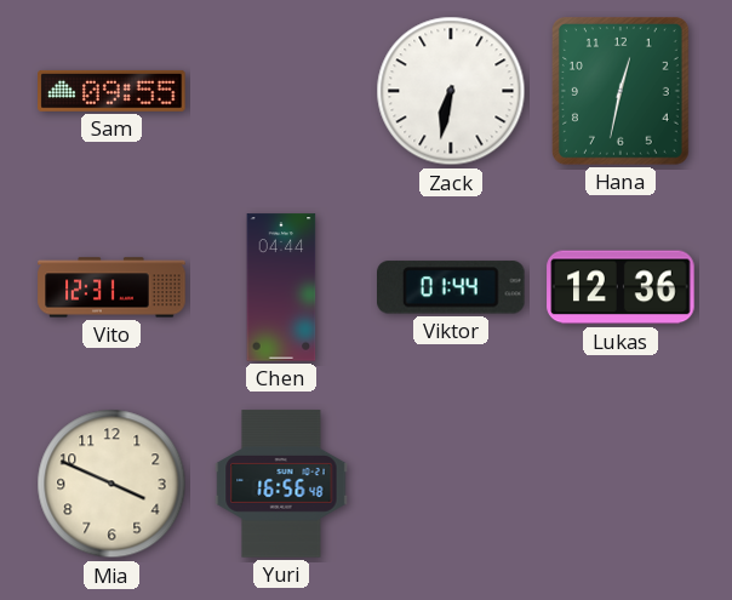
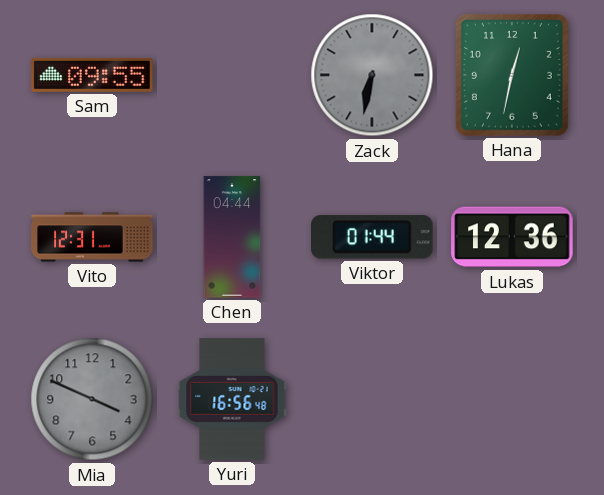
Zack dial: white -> grey
Mia dial: cream -> grey
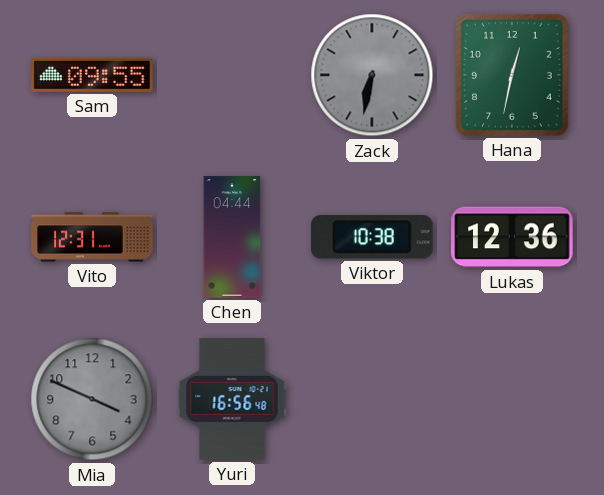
Viktor: 01:44 -> 10:38
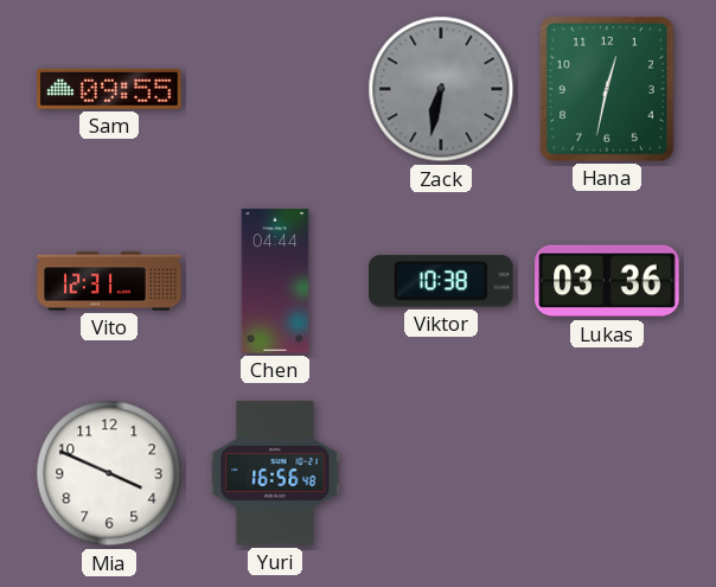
Lukas: 12:36 -> 03:36
Mia dial: grey -> white
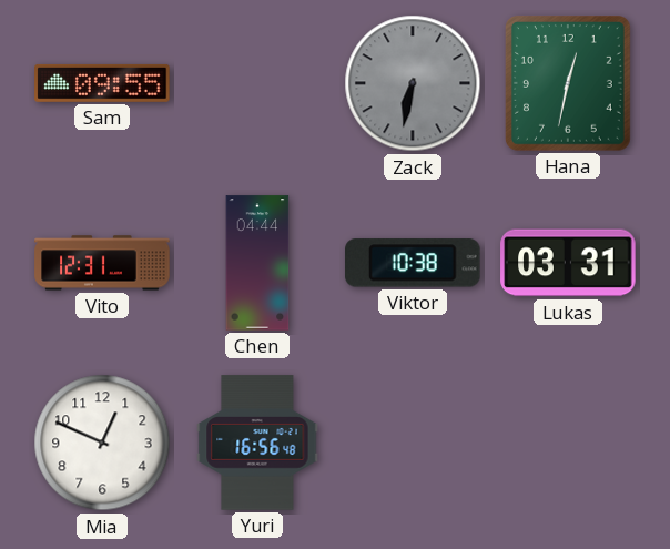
Lukas: 03:36 -> 03:31
Mia: 3:49 -> 12:49
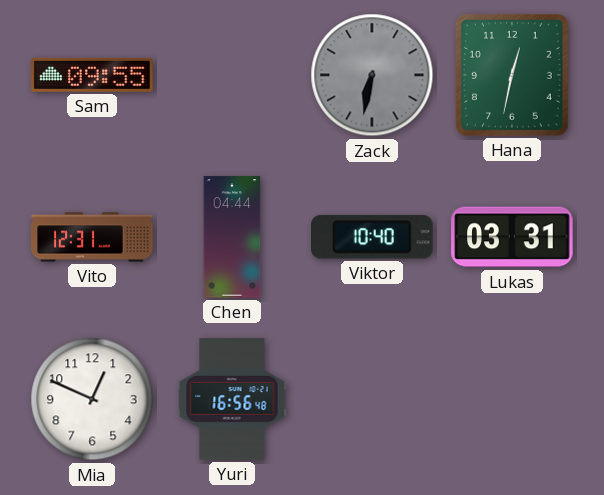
Viktor: 10:38 -> 10:40
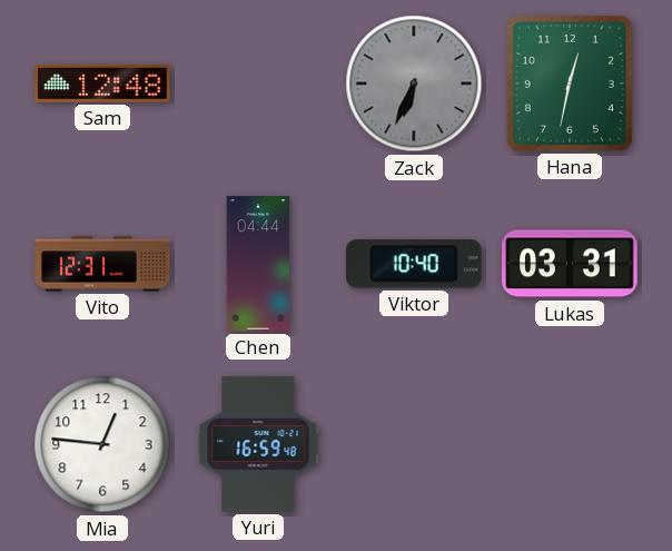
Sam: 09:55 -> 12:48
Zack: 6:32 -> 6:34
Mia: 12:49 -> 12:46
Yuri: 16:56 -> 16:59
